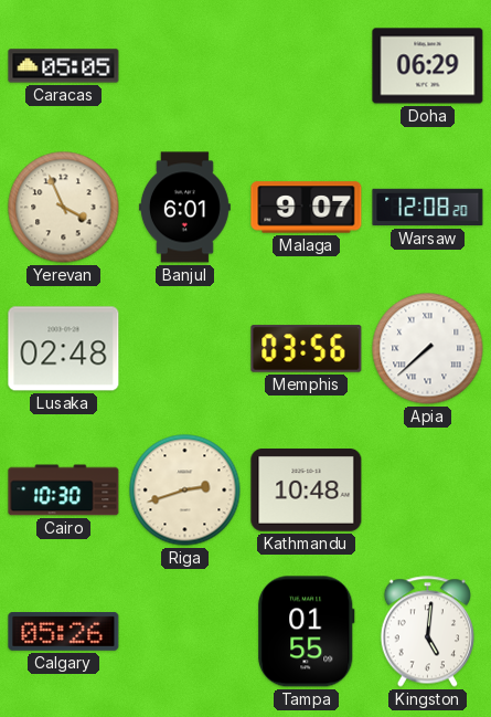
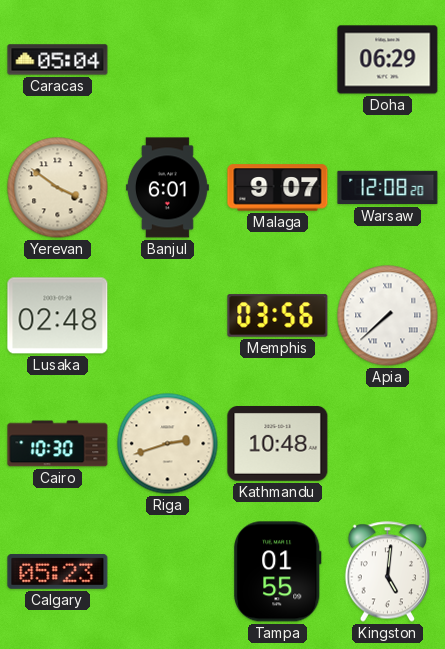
Caracas: 05:05 -> 05:04
Yerevan: 3:56 -> 3:51
Calgary: 05:26 -> 05:23
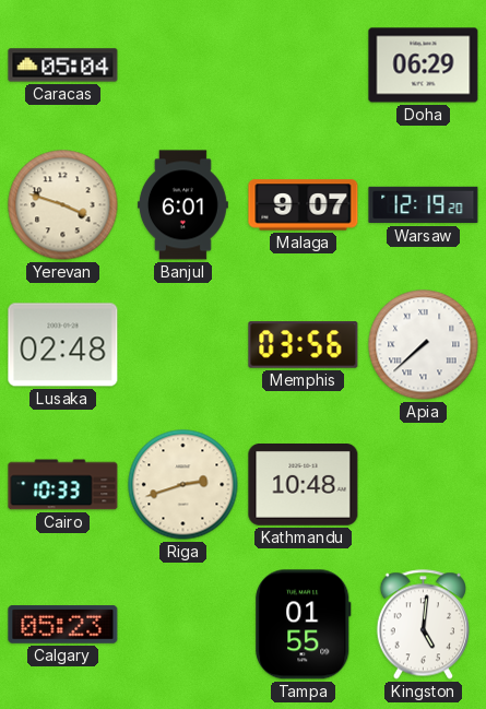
Yerevan: 3:51 -> 3:48
Warsaw: 12:08 -> 12:19
Cairo: 10:30 -> 10:33
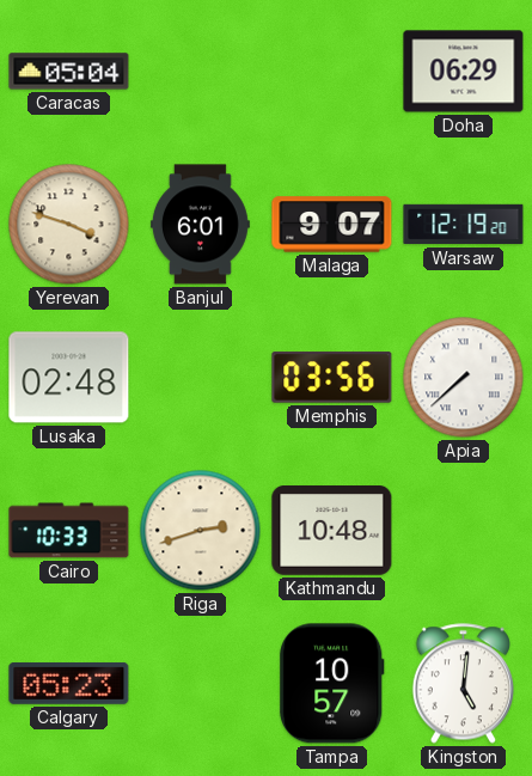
Tampa: 01:55 -> 10:57
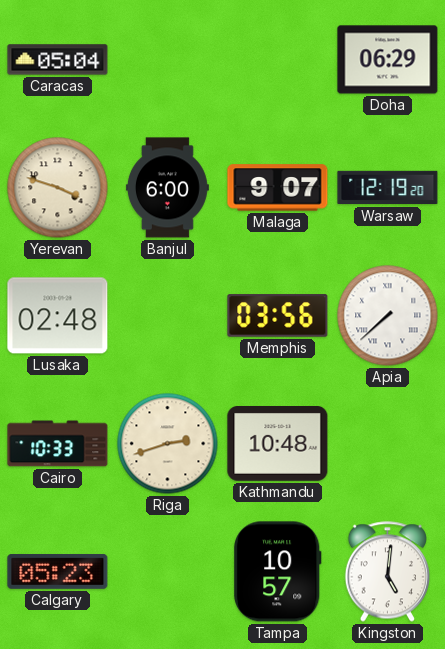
Banjul: 6:01 -> 6:00
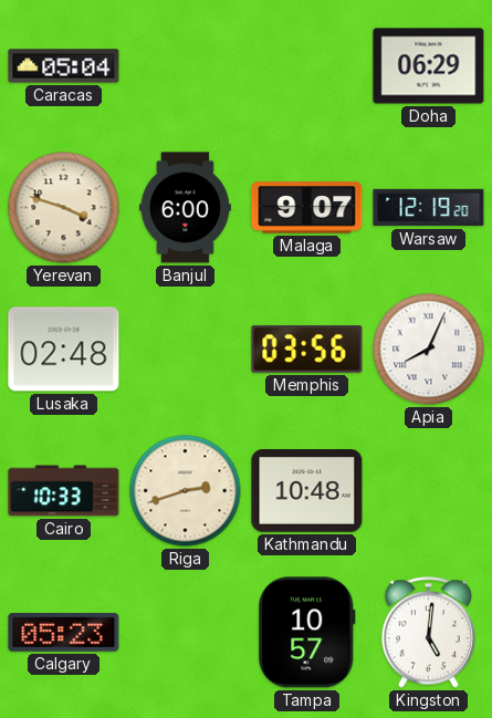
Apia: 7:38 -> 8:04
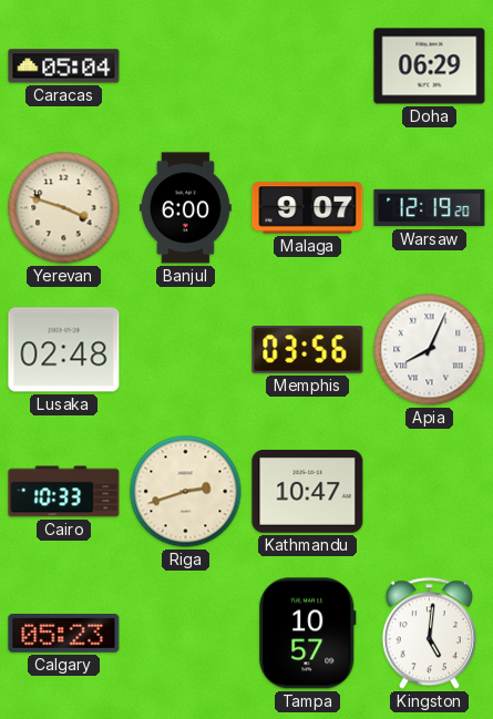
Kathmandu: 10:48 -> 10:47
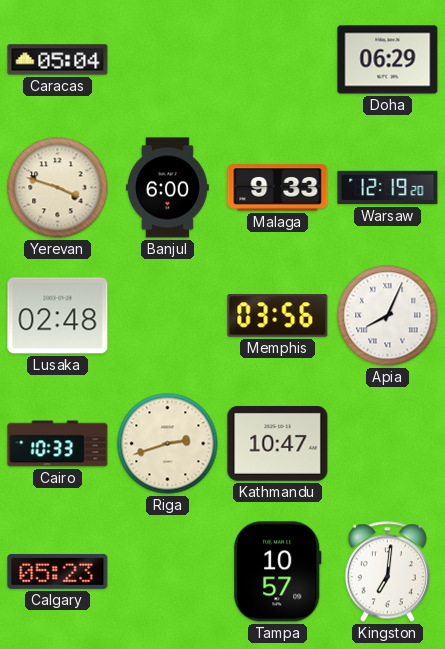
Malaga: 9:07 -> 9:33
Kingston: 5:01 -> 7:01
